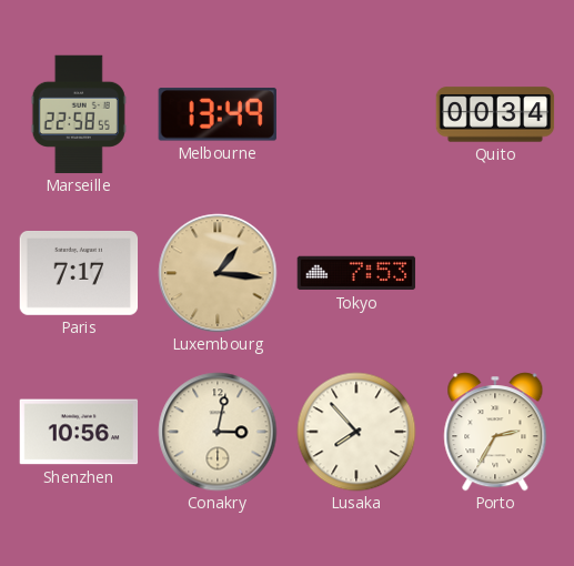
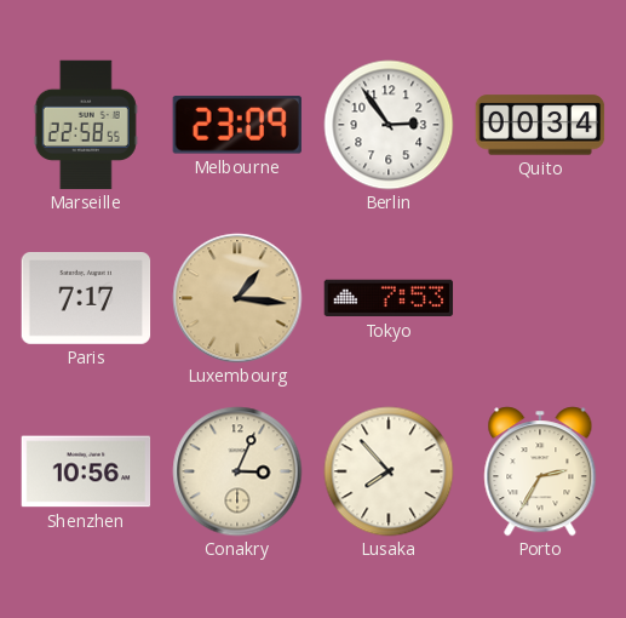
Melbourne: 13:49 -> 23:09
Berlin: none -> 2:54
Conakry: 3:02 -> 3:04
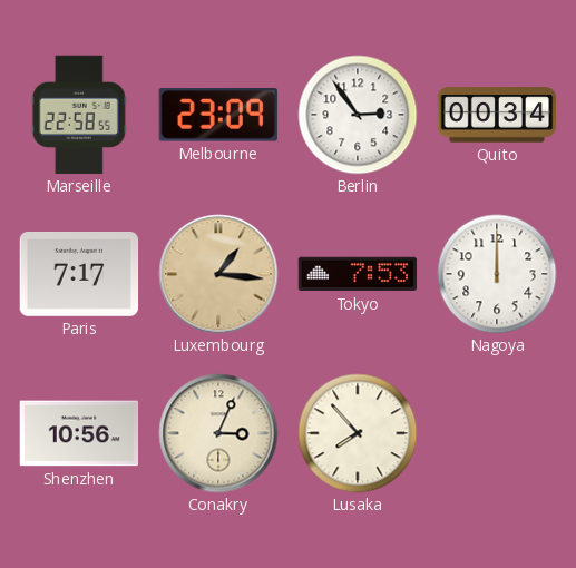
Nagoya: none -> 12:00
Porto: 2:35 -> none
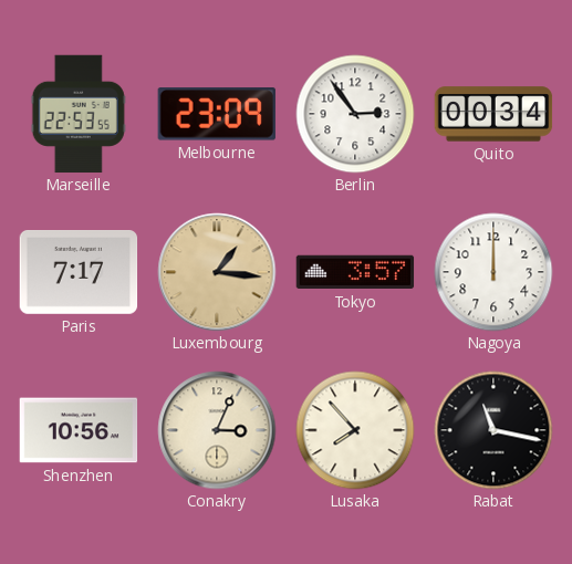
Marseille: 22:58 -> 22:53
Tokyo: 7:53 -> 3:57
Rabat: none -> 11:17
